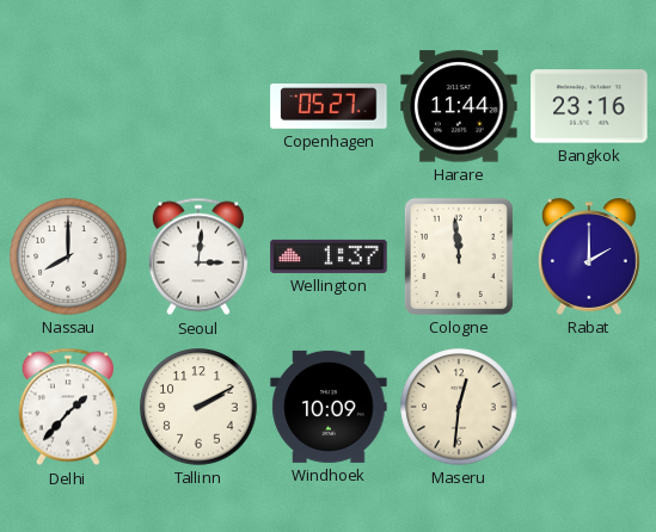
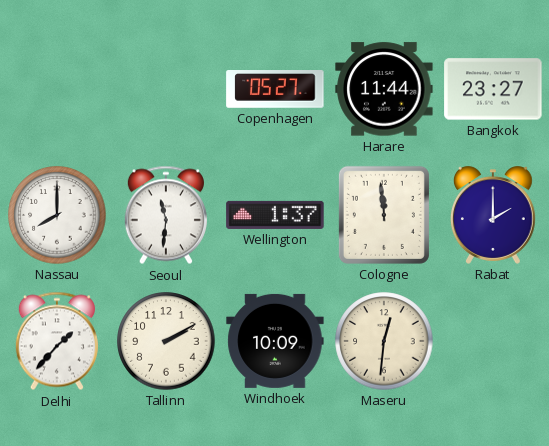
Bangkok: 23:16 -> 23:27
Seoul: 3:01 -> 11:31
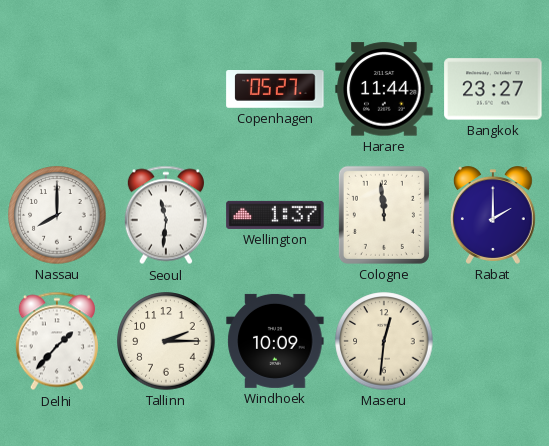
Tallinn: 2:10 -> 2:15
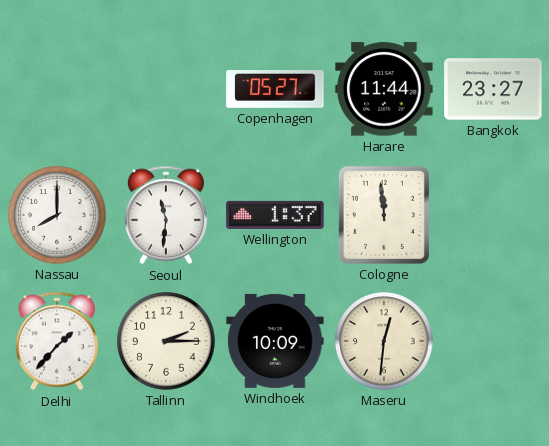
Rabat: 2:00 -> none
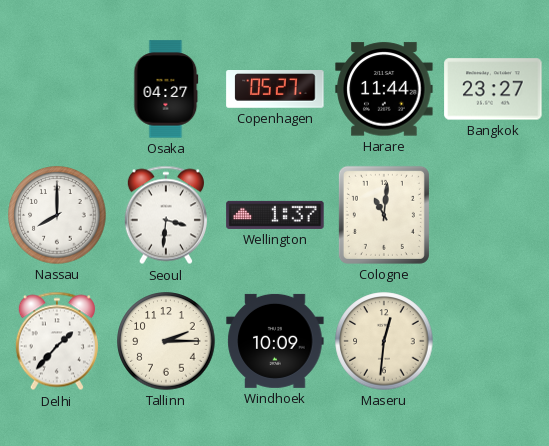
Osaka: none -> 04:27
Seoul: 11:31 -> 3:31
Cologne: 11:59 -> 11:01
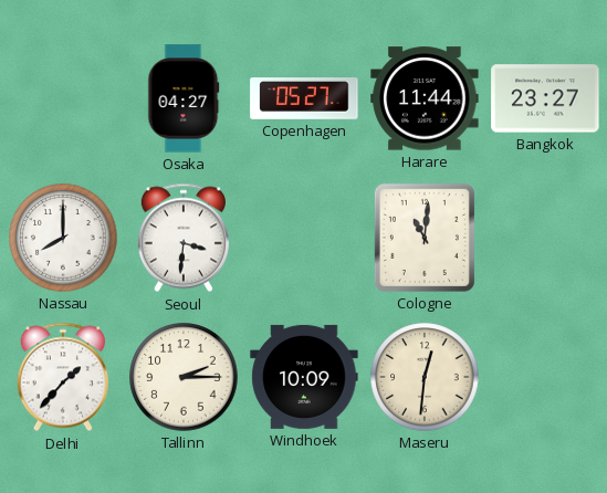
Wellington: 1:37 -> none
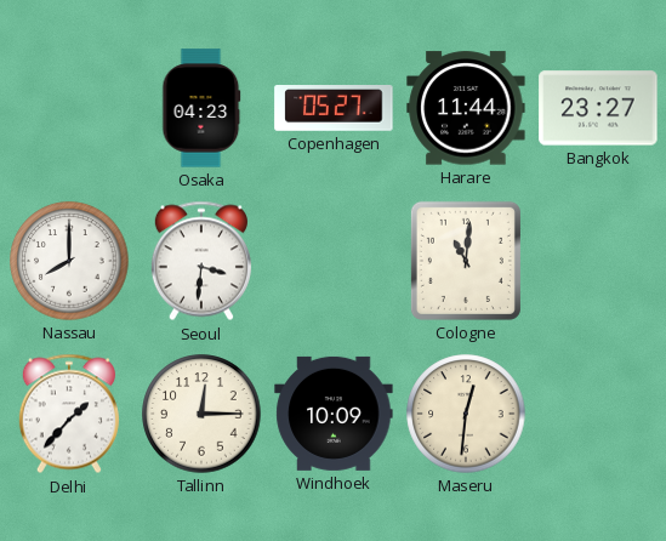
Osaka: 04:27 -> 04:23
Tallinn: 2:15 -> 12:15
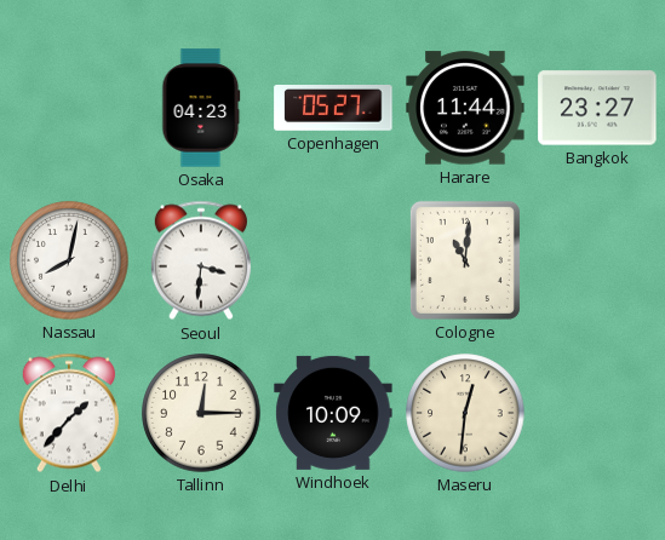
Nassau: 8:00 -> 8:02
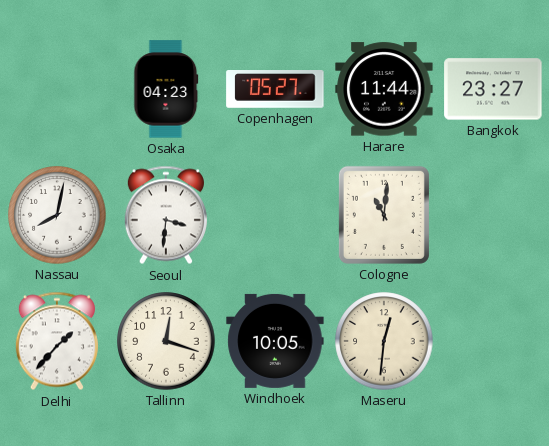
Tallinn: 12:15 -> 12:18
Windhoek: 10:09 -> 10:05
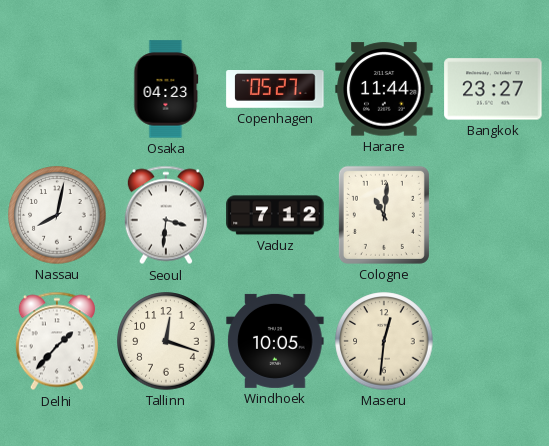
Vaduz: none -> 7:12
